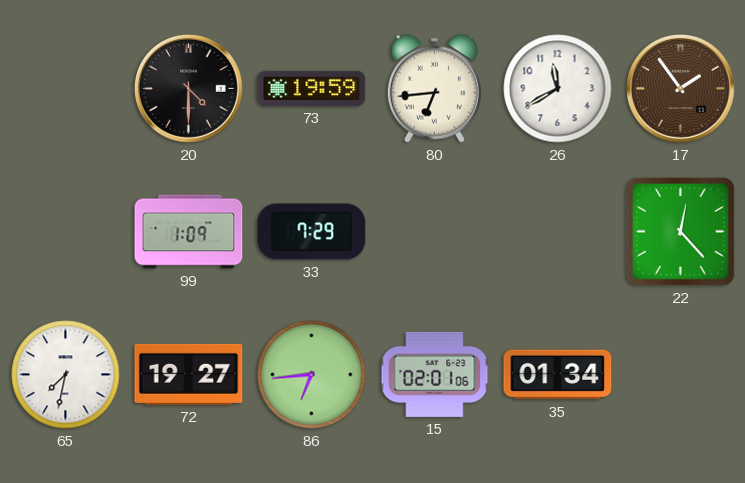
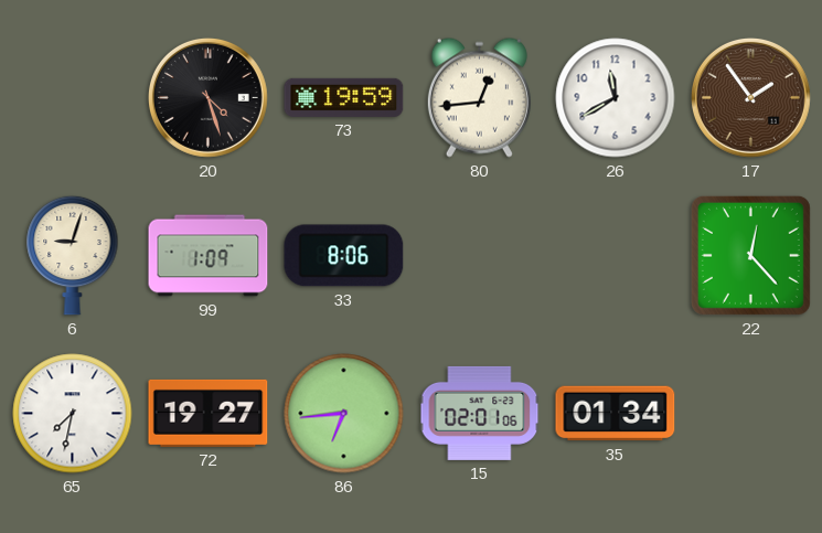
20: 4:30 -> 4:27
80: 6:44 -> 12:44
6: none -> 9:03
33: 7:29 -> 8:06
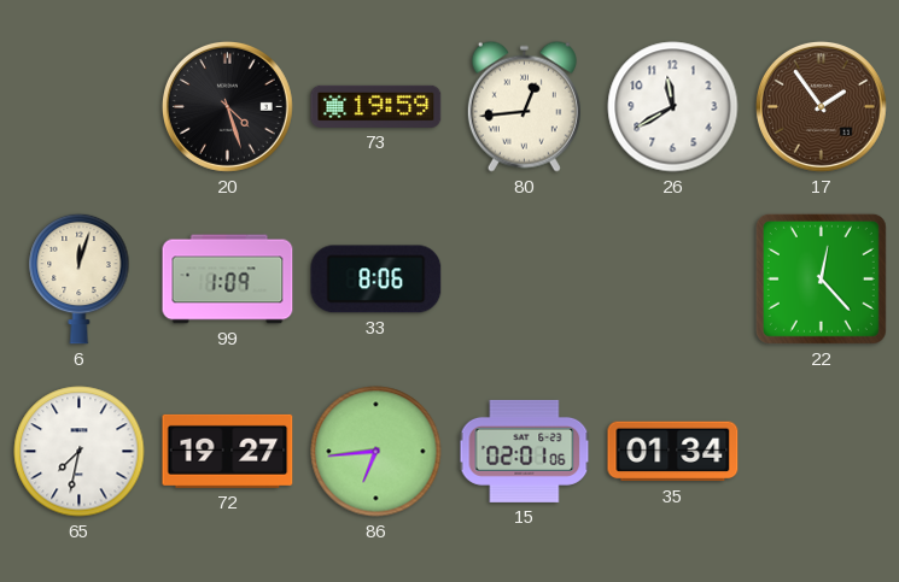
6: 9:03 -> 12:03
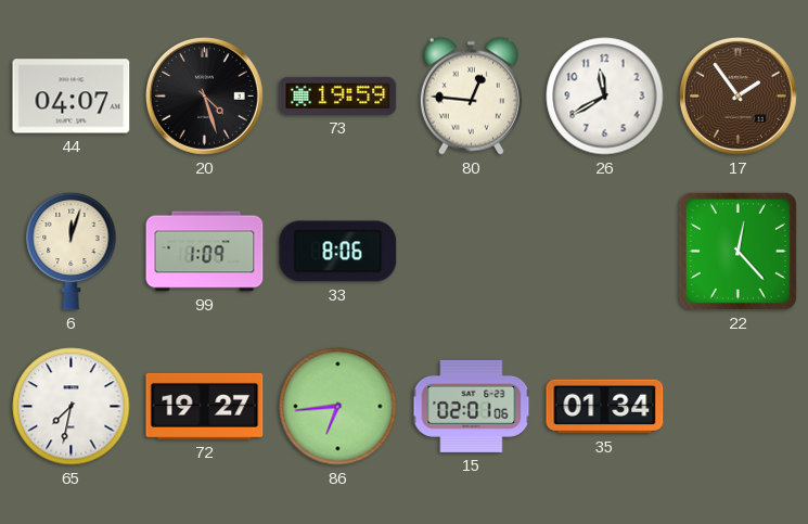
44: none -> 04:07
80: 12:44 -> 12:46
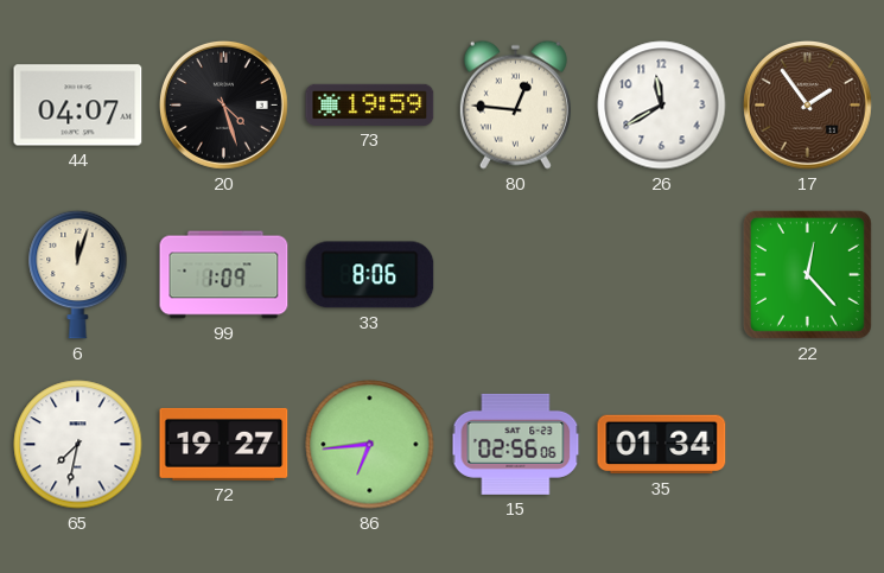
15: 02:01 -> 02:56
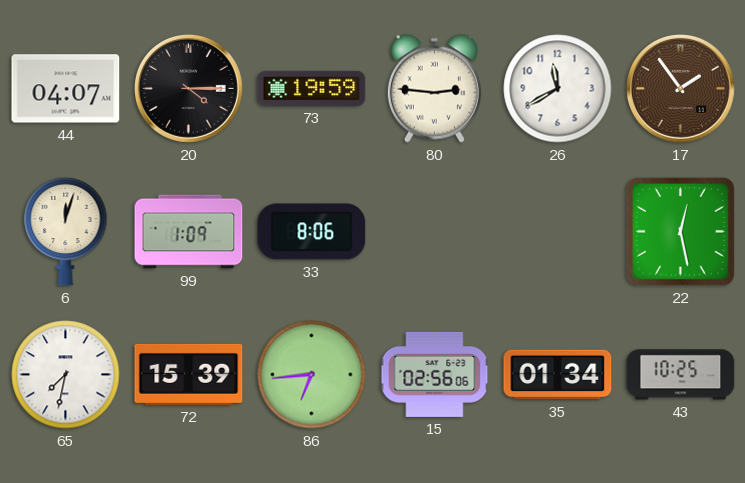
20: 4:27 -> 4:15
80: 12:46 -> 2:46
22: 12:23 -> 12:28
72: 19:27 -> 15:39
43: none -> 10:25
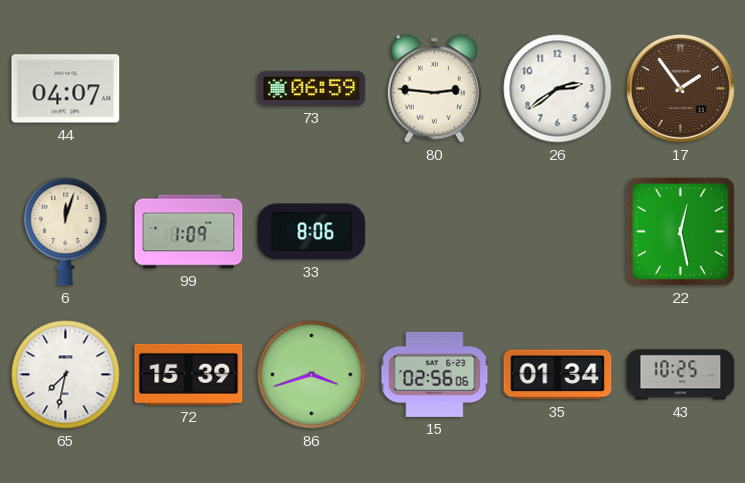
20: 4:15 -> none
73: 19:59 -> 06:59
26: 11:40 -> 2:39
86: 6:44 -> 3:42
